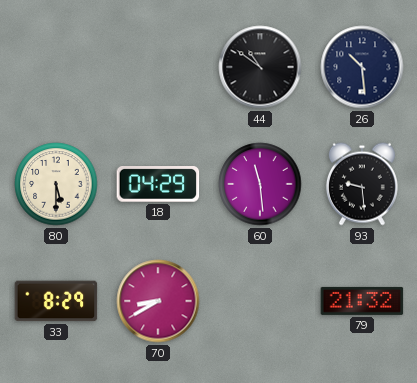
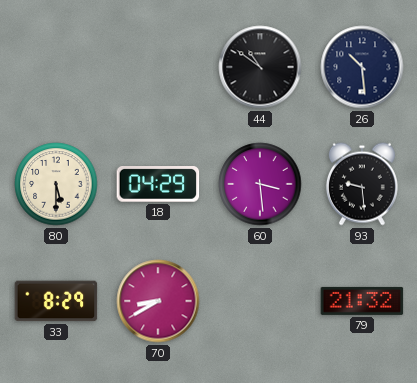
60: 11:29 -> 3:29
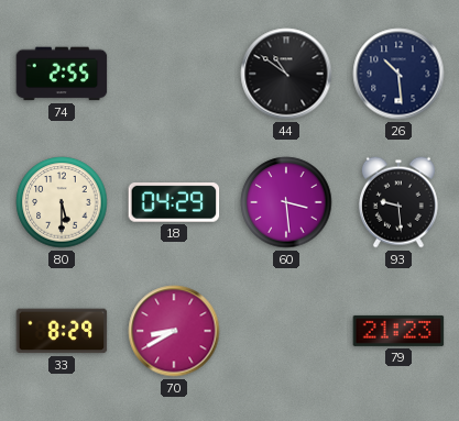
74: none -> 2:55
79: 21:32 -> 21:23
